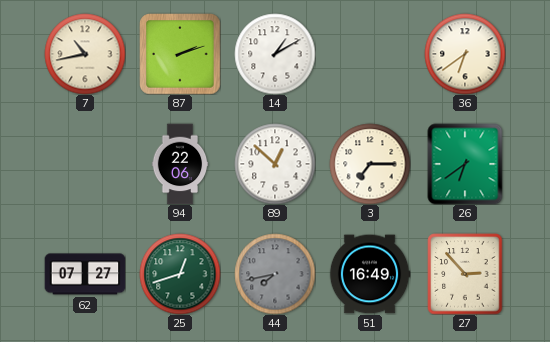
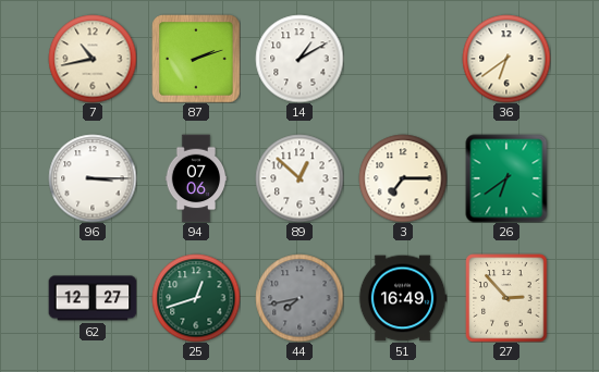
96: none -> 3:15
94: 22:06 -> 07:06
62: 07:27 -> 12:27
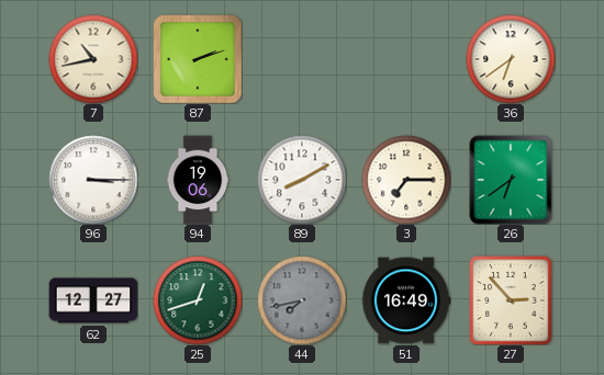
14: 1:10 -> none
94: 07:06 -> 19:06
89: 12:52 -> 8:10
